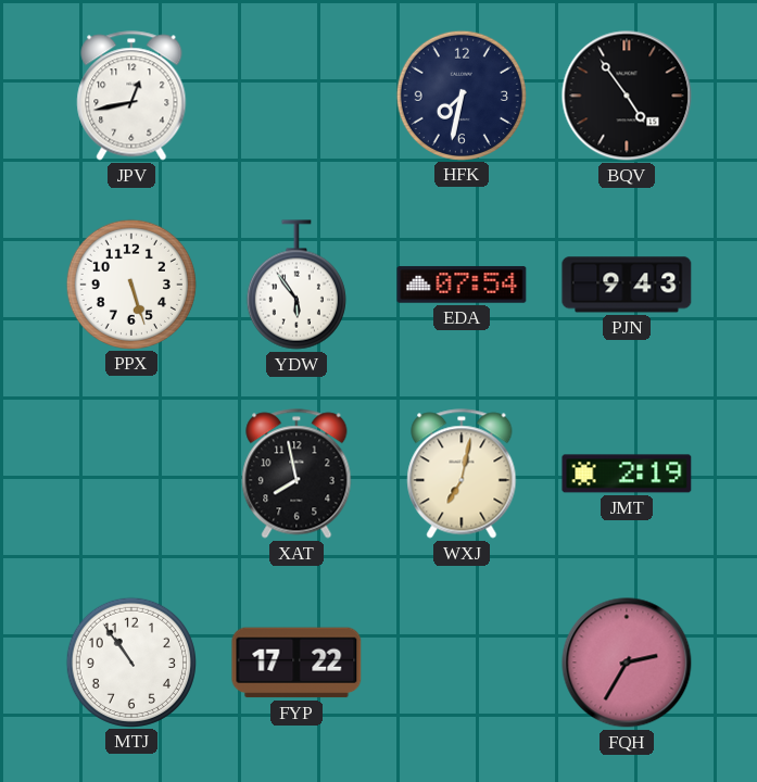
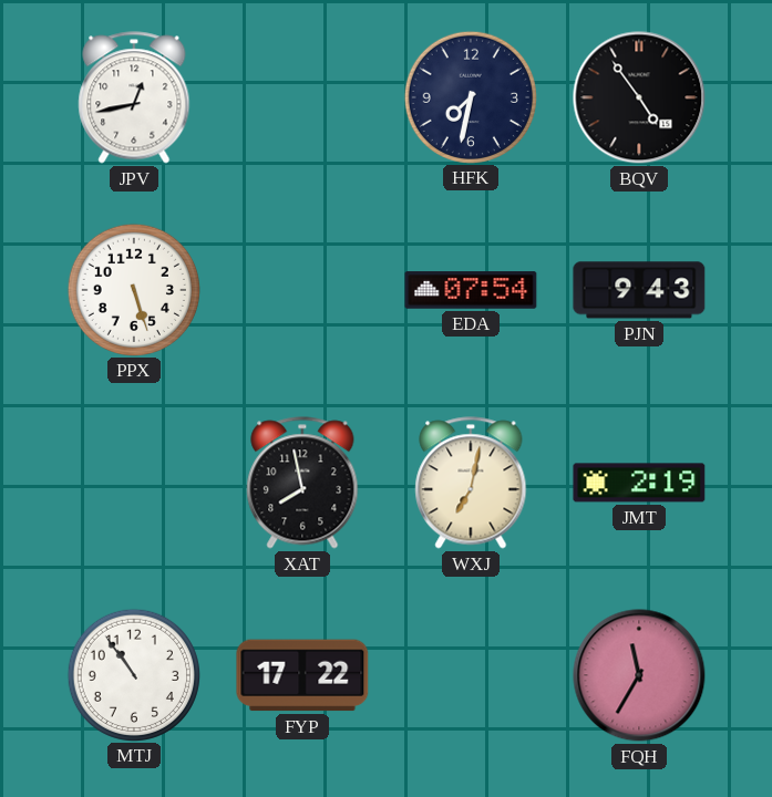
YDW: 5:54 -> none
FQH: 2:35 -> 11:35
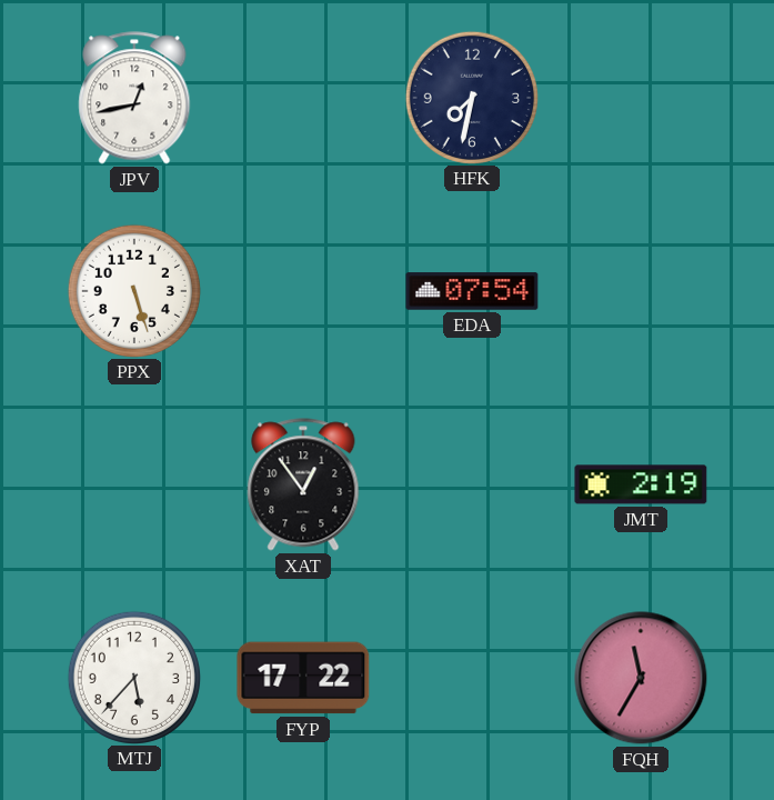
BQV: 4:54 -> none
PJN: 9:43 -> none
XAT: 7:58 -> 12:54
WXJ: 7:02 -> none
MTJ: 10:54 -> 5:37
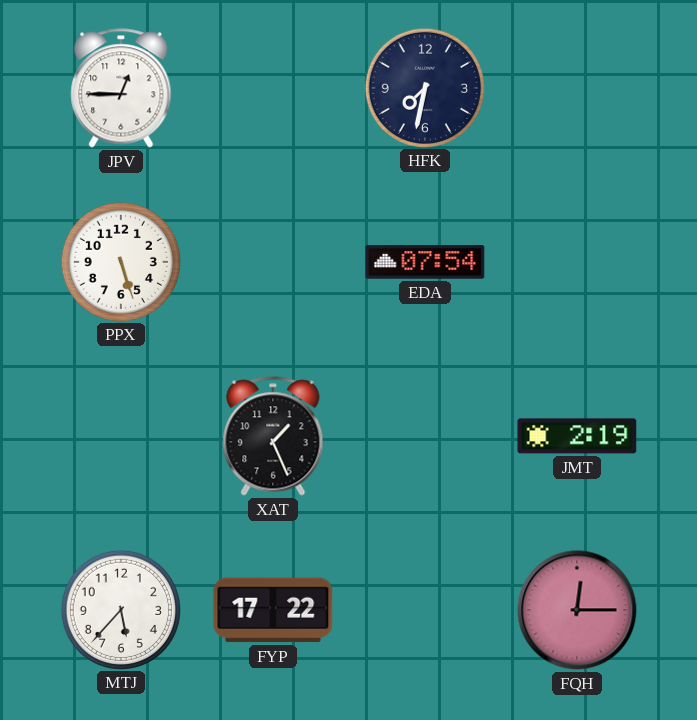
JPV: 12:43 -> 12:45
XAT: 12:54 -> 1:26
FQH: 11:35 -> 12:15
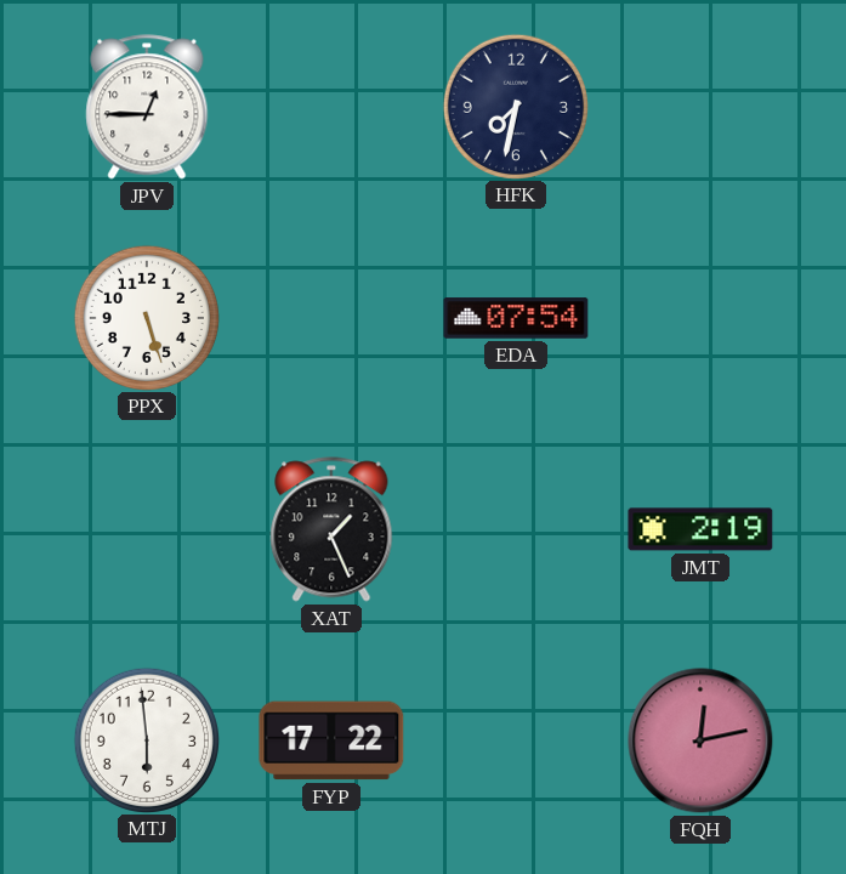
MTJ: 5:37 -> 5:59
FQH: 12:15 -> 12:13
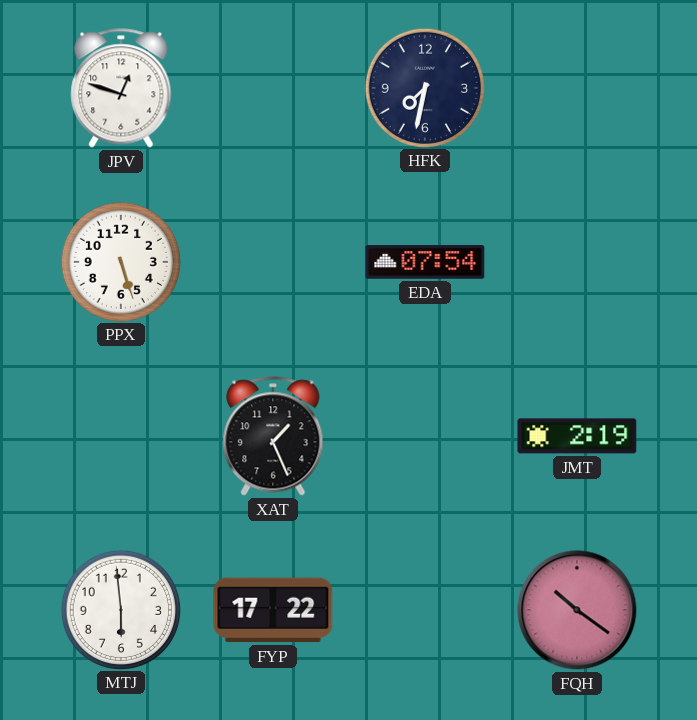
JPV: 12:45 -> 12:48
FQH: 12:13 -> 10:21
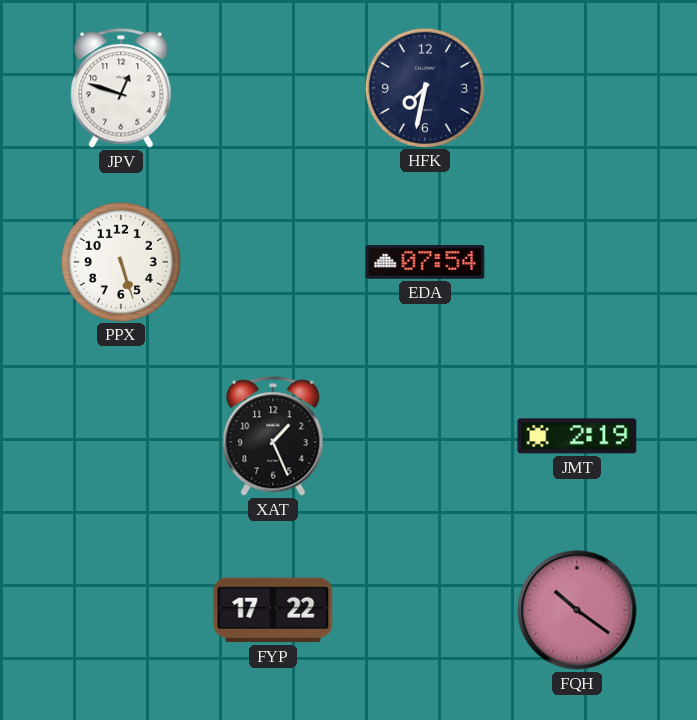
MTJ: 5:59 -> none
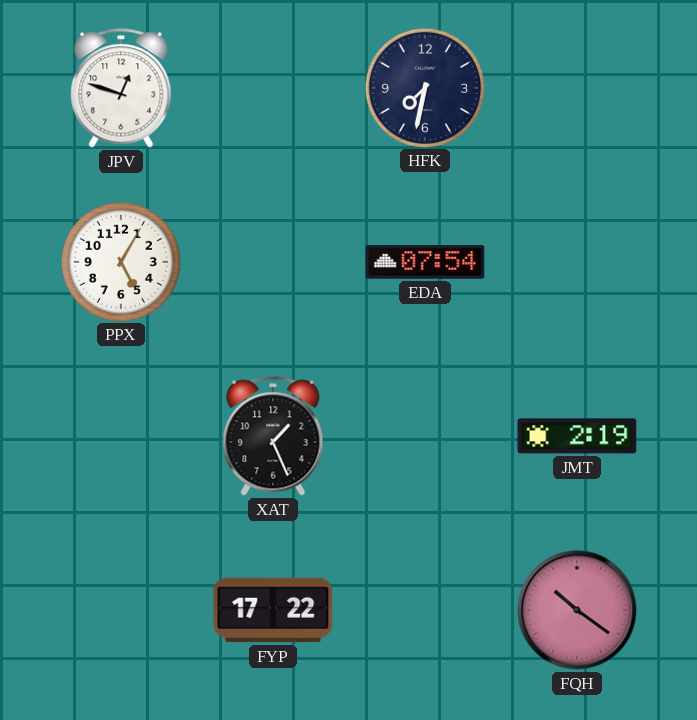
PPX: 5:27 -> 5:05
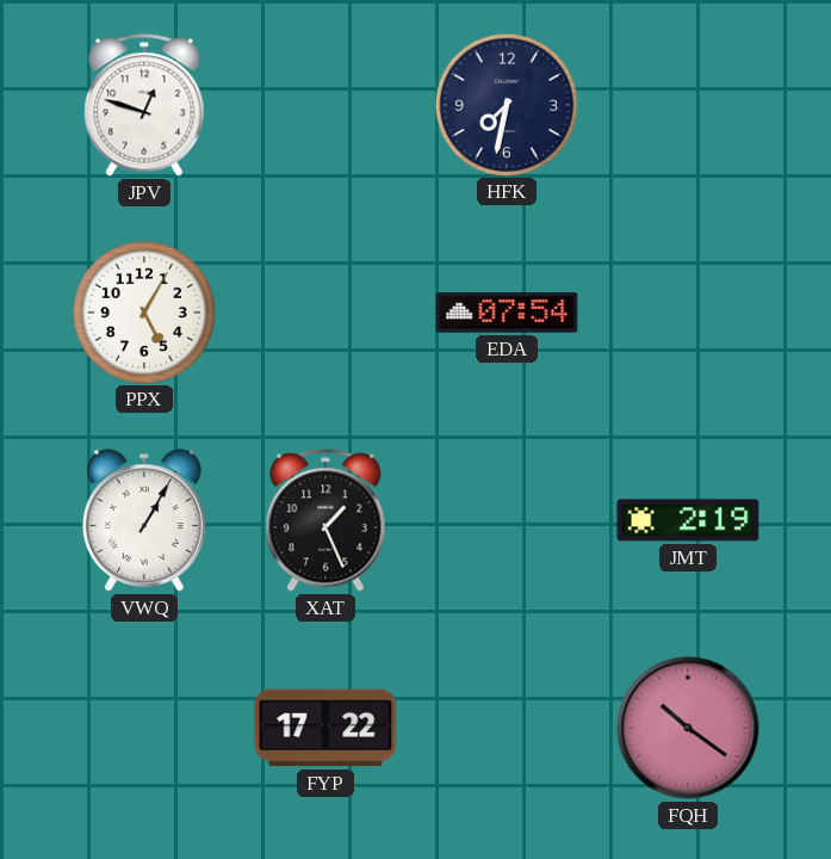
VWQ: none -> 1:05
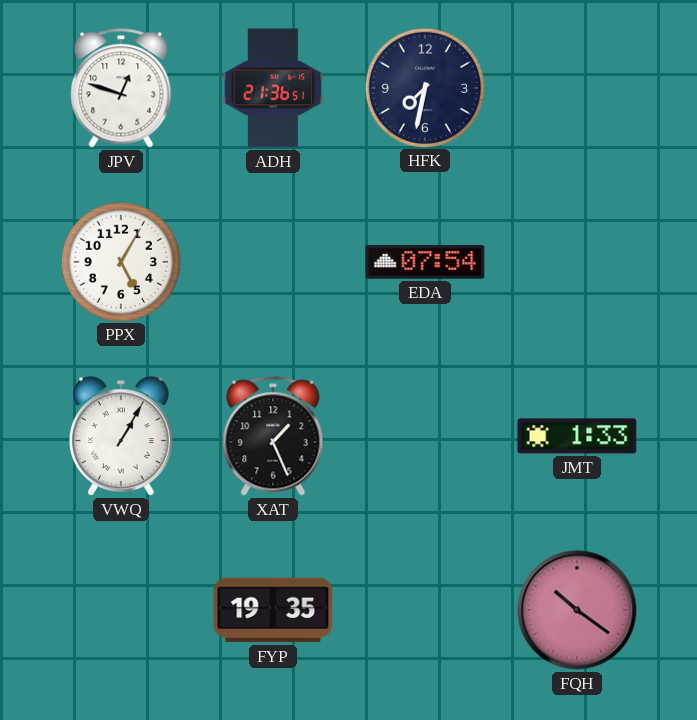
ADH: none -> 21:36
JMT: 2:19 -> 1:33
FYP: 17:22 -> 19:35
